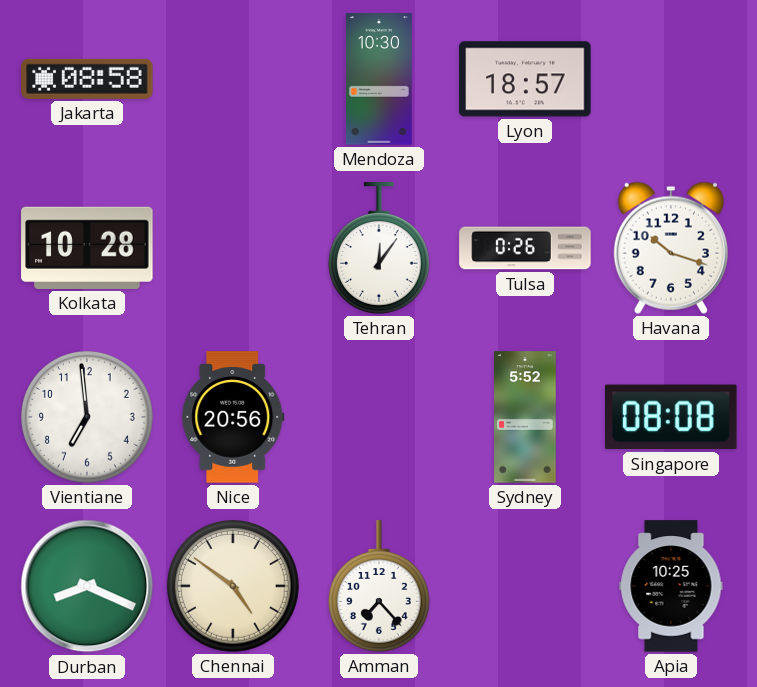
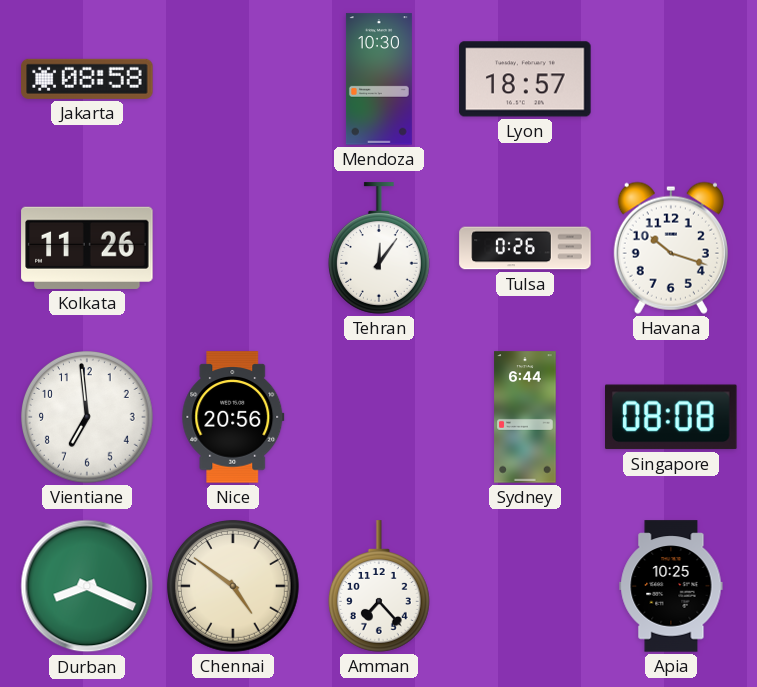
Kolkata: 10:28 -> 11:26
Sydney: 5:52 -> 6:44
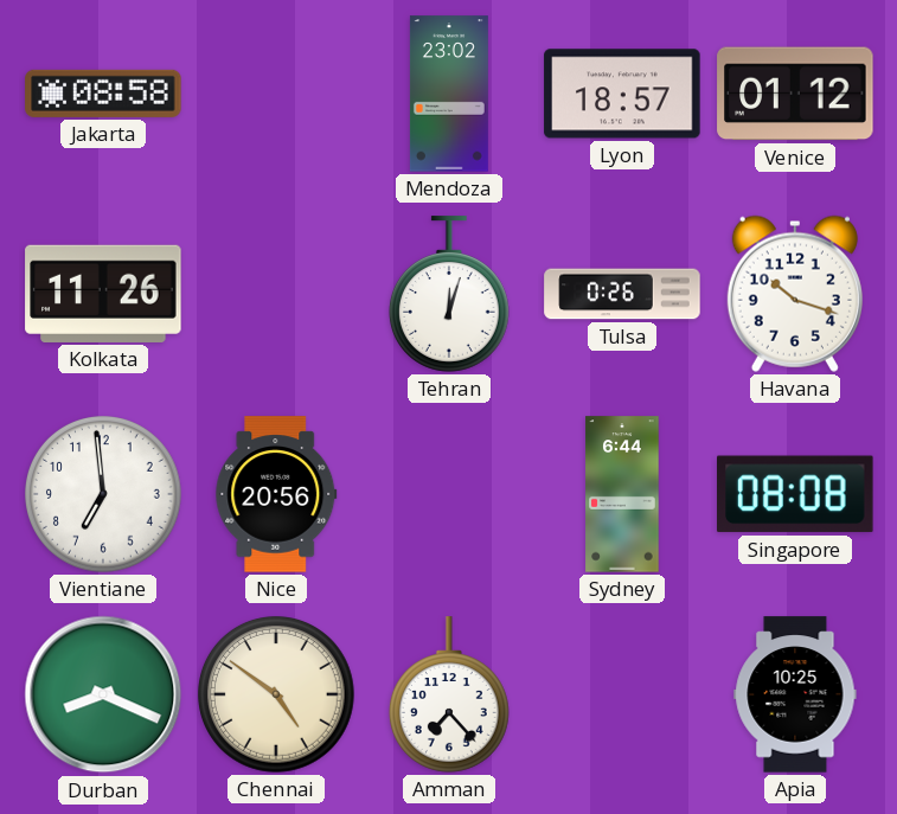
Mendoza: 10:30 -> 23:02
Venice: none -> 01:12
Tehran: 12:06 -> 12:03
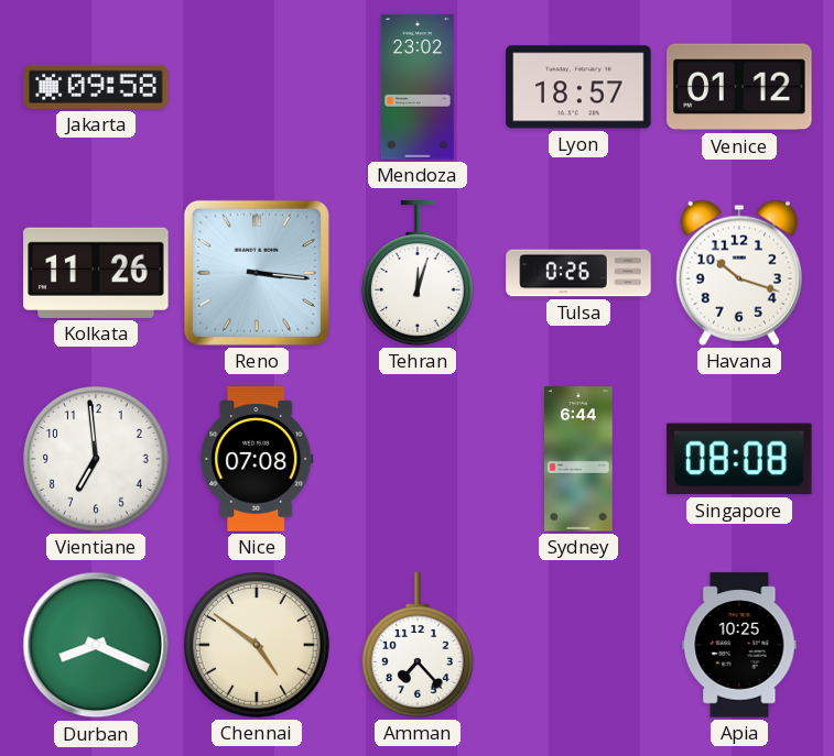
Jakarta: 08:58 -> 09:58
Reno: none -> 3:16
Nice: 20:56 -> 07:08
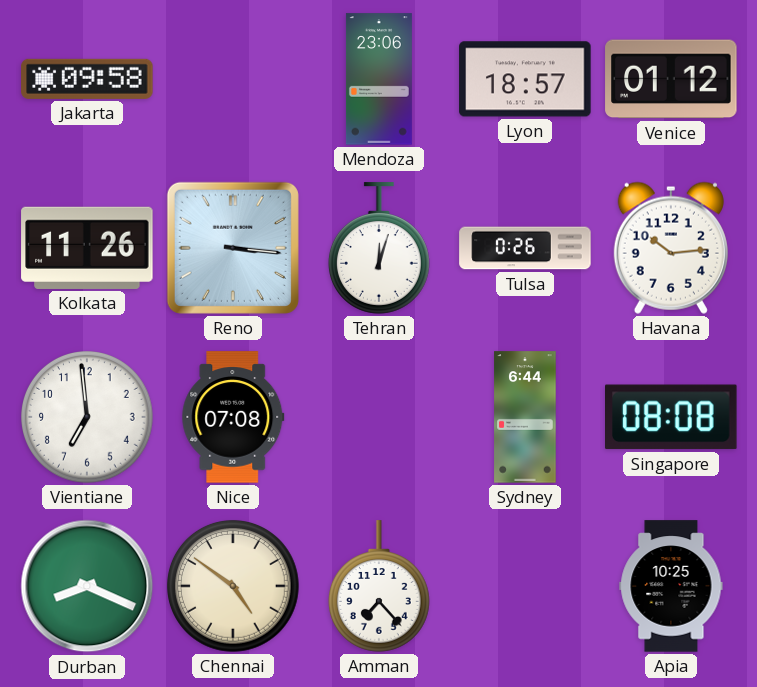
Mendoza: 23:02 -> 23:06
Havana: 10:18 -> 10:14
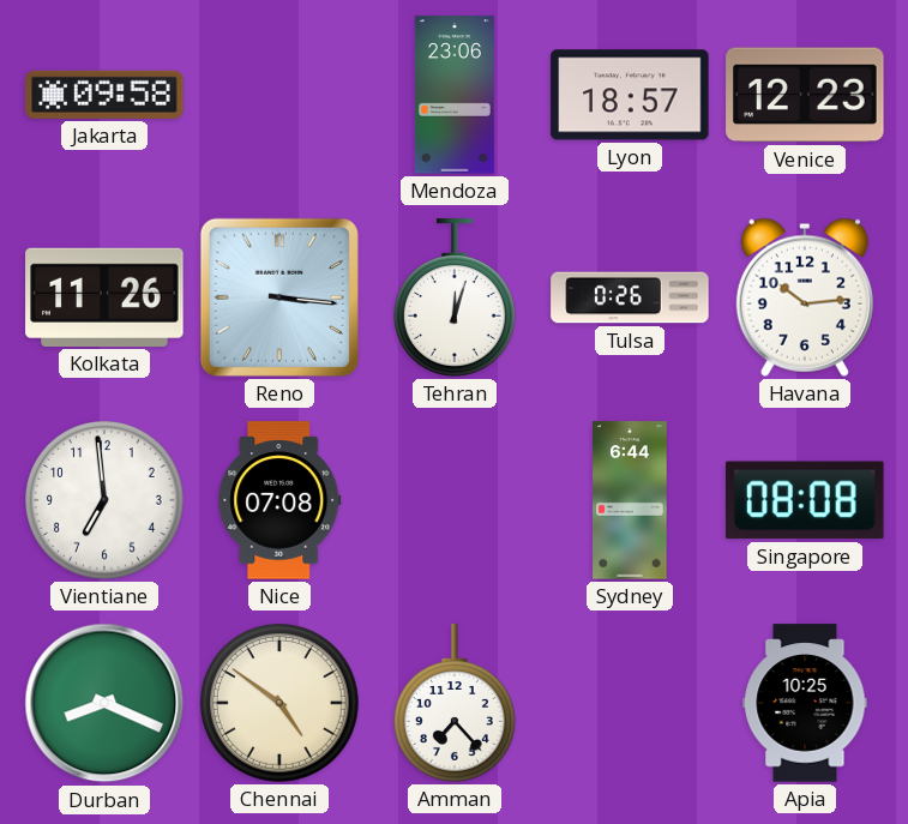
Venice: 01:12 -> 12:23
